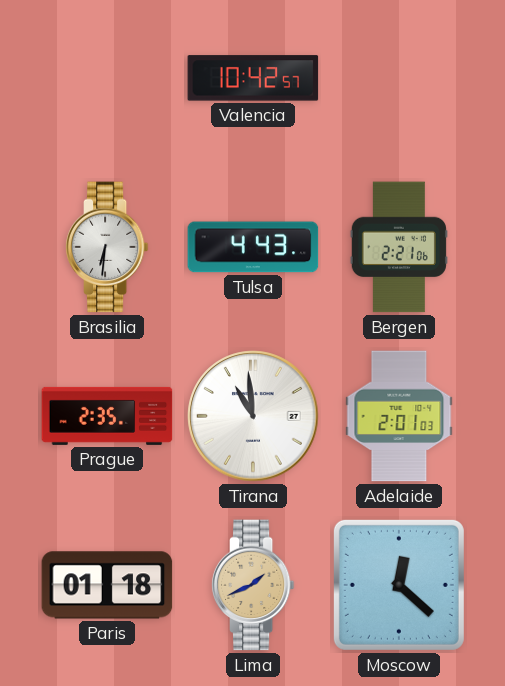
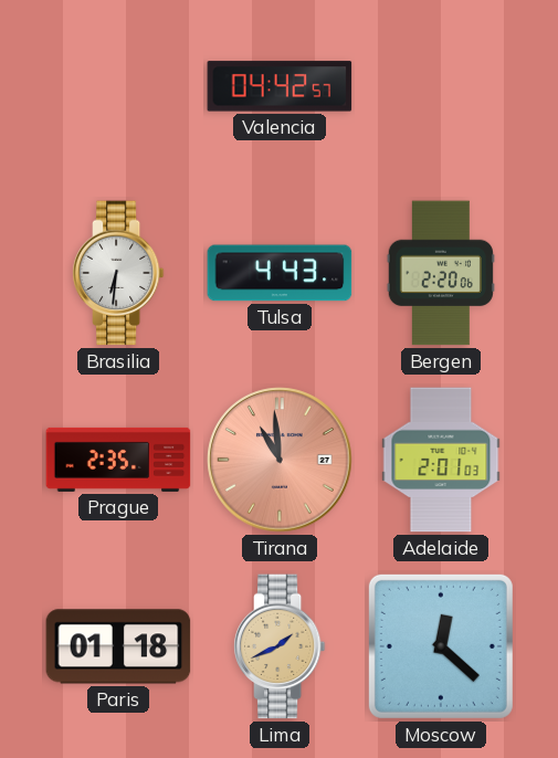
Valencia: 10:42 -> 04:42
Bergen: 2:21 -> 2:20
Tirana dial: white -> salmon
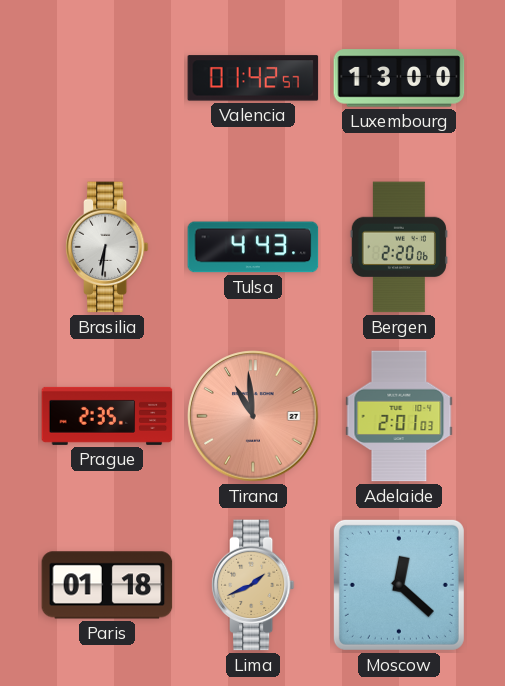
Valencia: 04:42 -> 01:42
Luxembourg: none -> 13:00
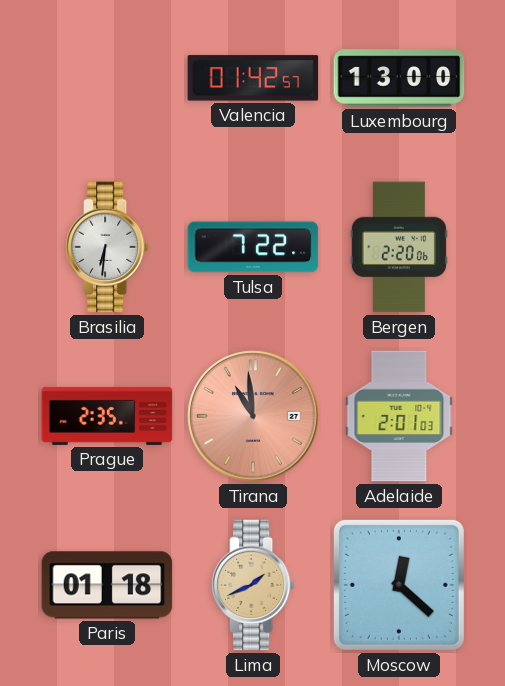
Tulsa: 4:43 -> 7:22
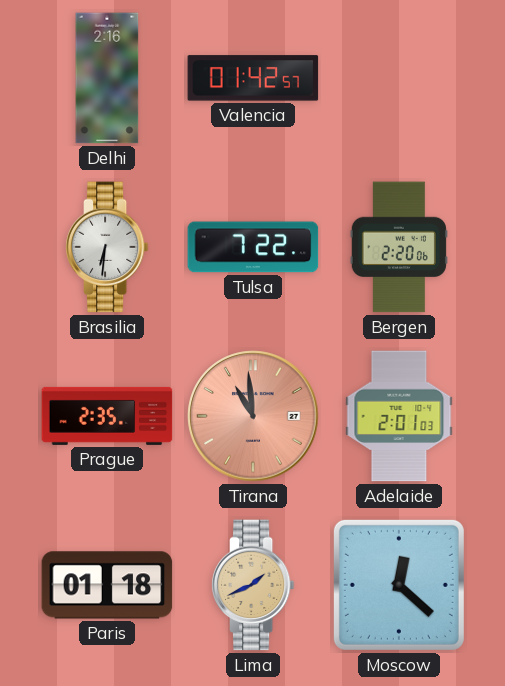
Delhi: none -> 2:16
Luxembourg: 13:00 -> none
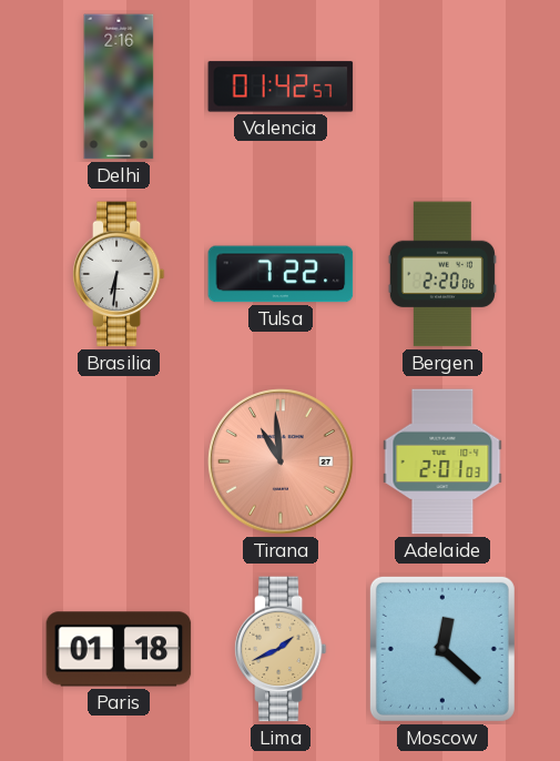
Prague: 2:35 -> none
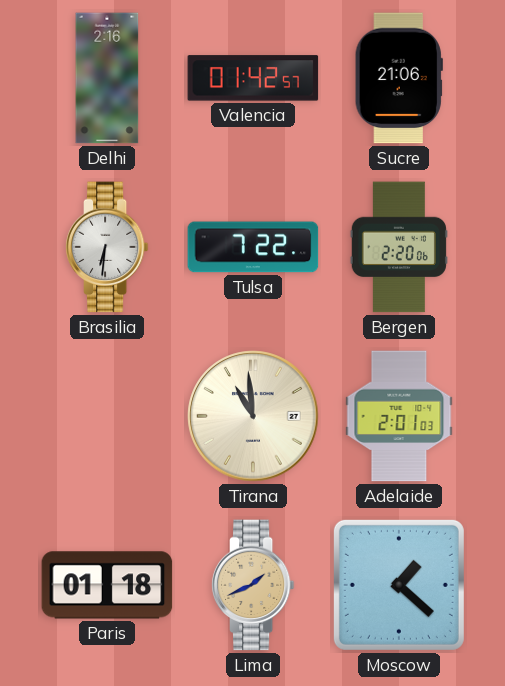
Sucre: none -> 21:06
Tirana dial: salmon -> cream
Moscow: 12:22 -> 1:22
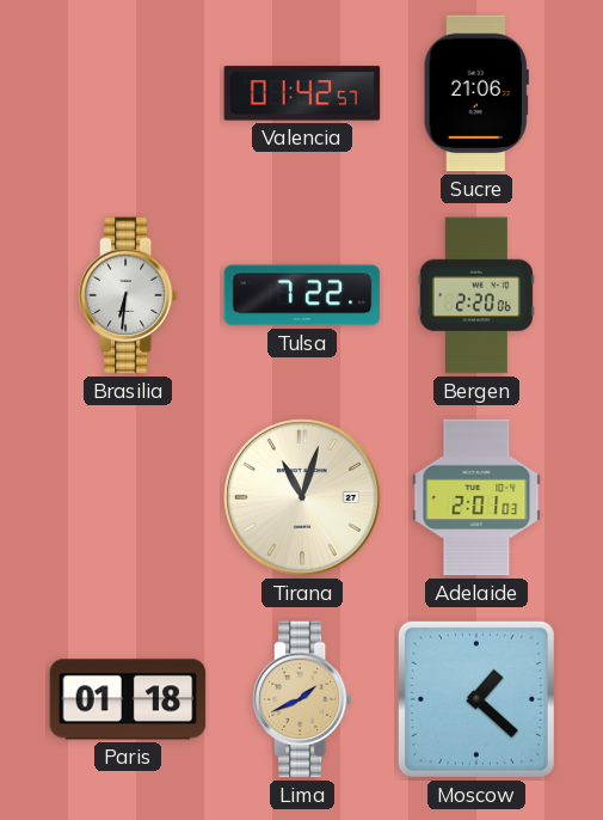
Delhi: 2:16 -> none
Tirana: 10:59 -> 11:03
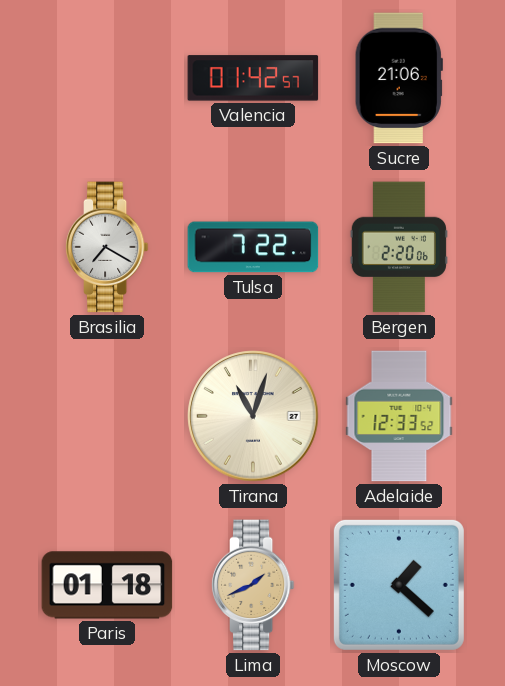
Brasilia: 6:31 -> 7:20
Adelaide: 2:01 -> 12:33
